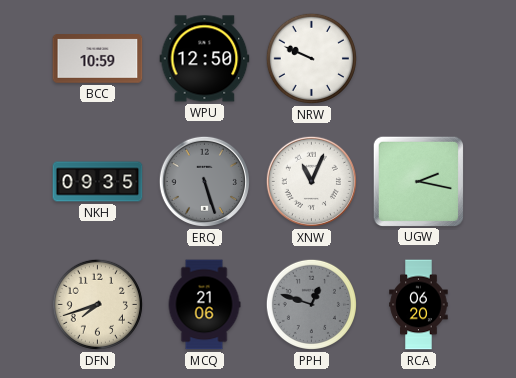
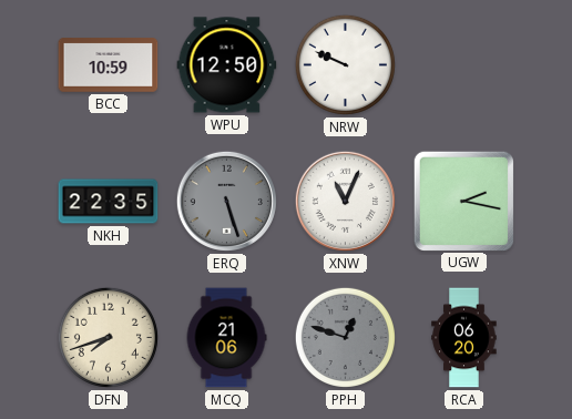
NKH: 09:35 -> 22:35
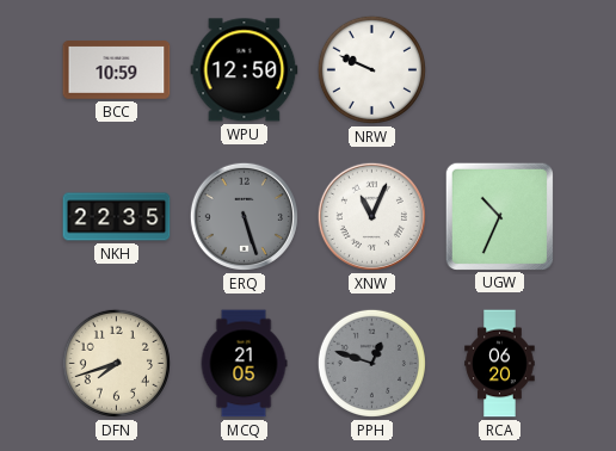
UGW: 2:17 -> 10:34
MCQ: 21:06 -> 21:05
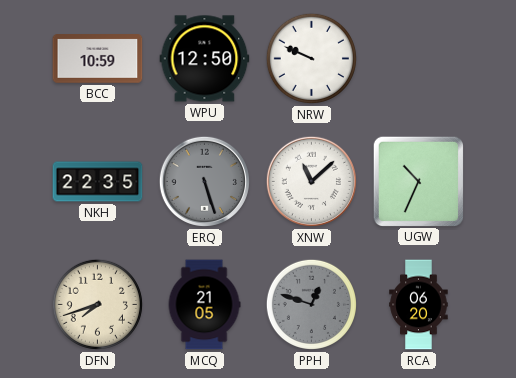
XNW: 11:04 -> 11:08
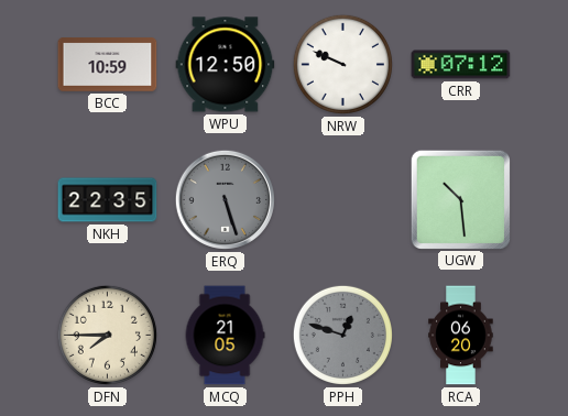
CRR: none -> 07:12
XNW: 11:08 -> none
UGW: 10:34 -> 10:29
DFN: 7:42 -> 7:45
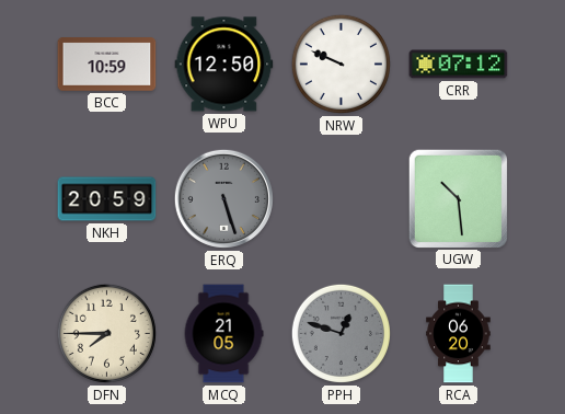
NKH: 22:35 -> 20:59
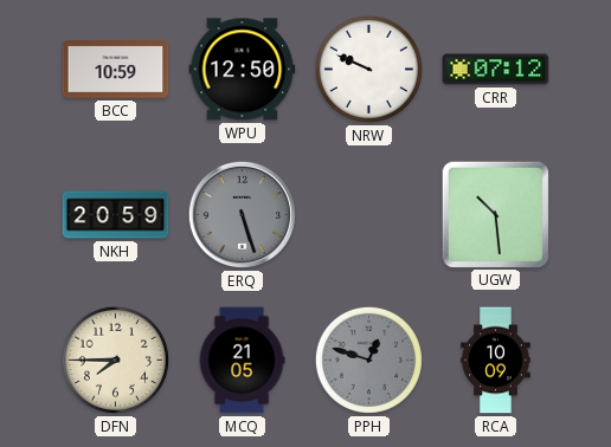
RCA: 06:20 -> 10:09
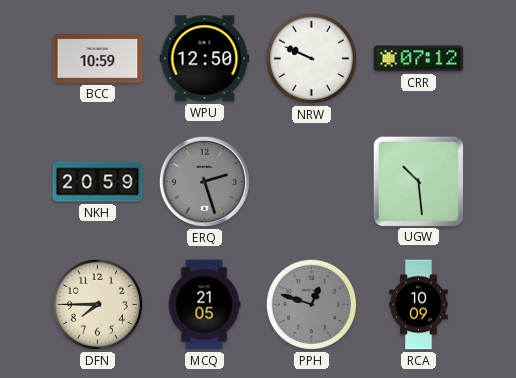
ERQ: 5:27 -> 2:27
